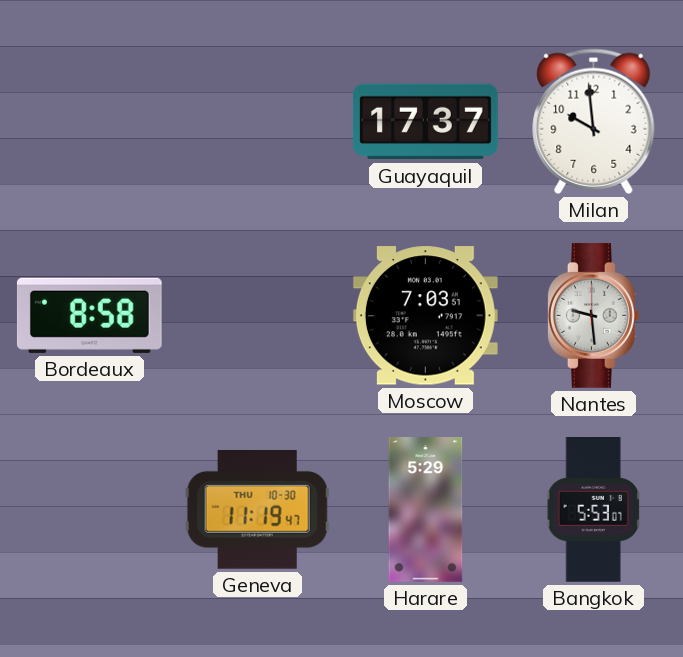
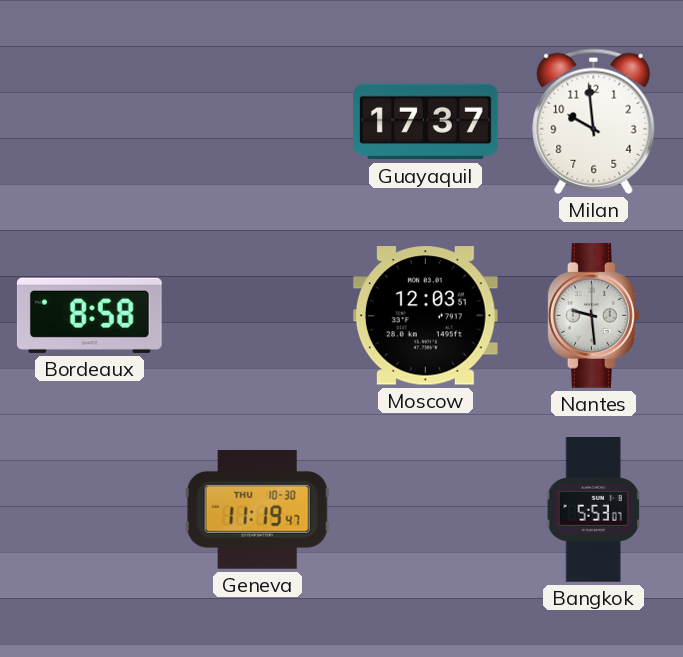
Moscow: 7:03 -> 12:03
Harare: 5:29 -> none
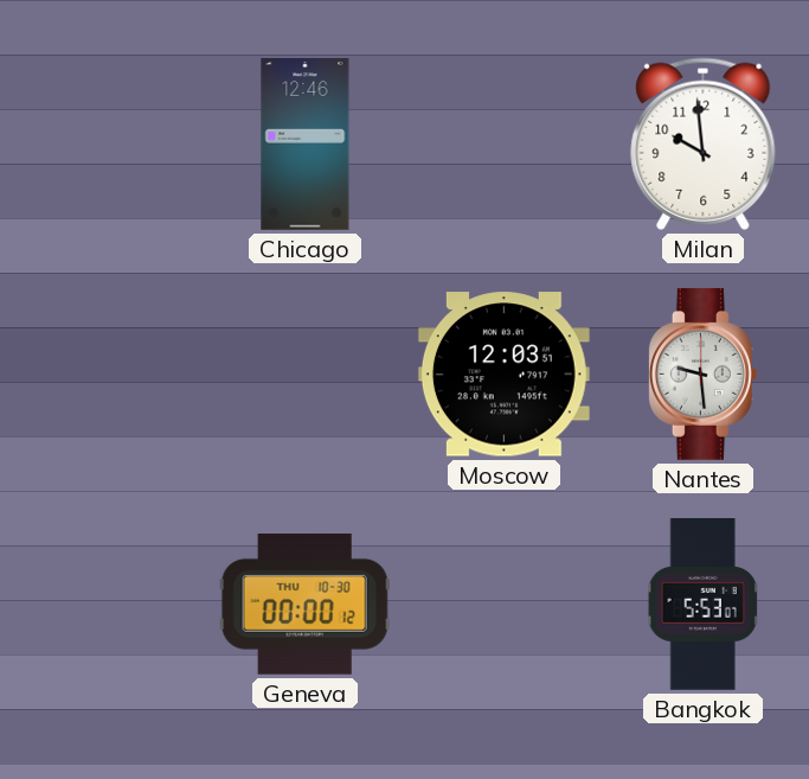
Chicago: none -> 12:46
Guayaquil: 17:37 -> none
Bordeaux: 8:58 -> none
Geneva: 11:19 -> 00:00
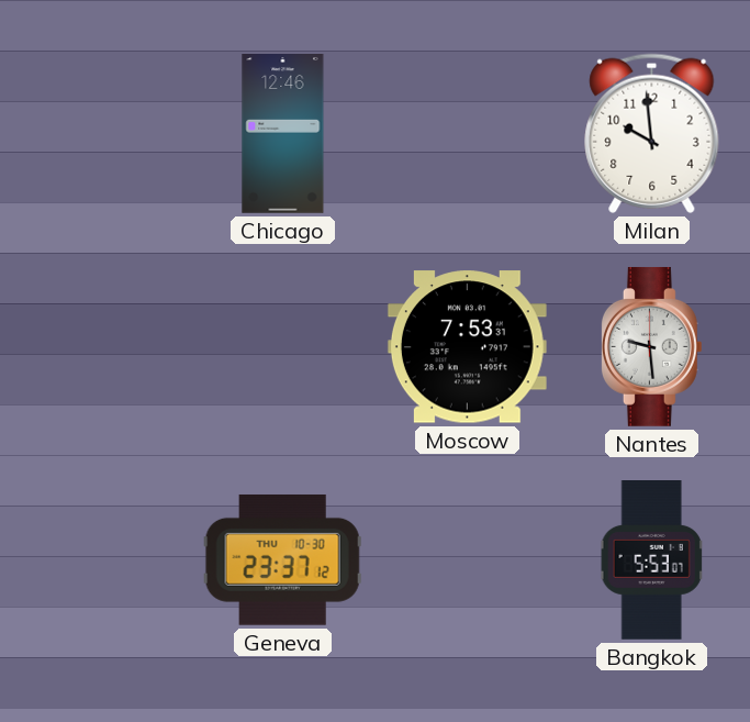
Moscow: 12:03 -> 7:53
Geneva: 00:00 -> 23:37
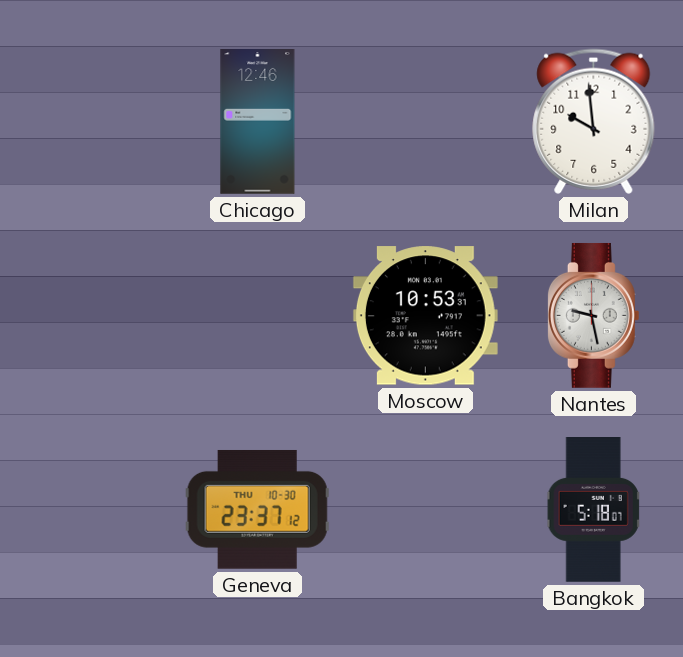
Moscow: 7:53 -> 10:53
Nantes: 9:29 -> 9:28
Bangkok: 5:53 -> 5:18
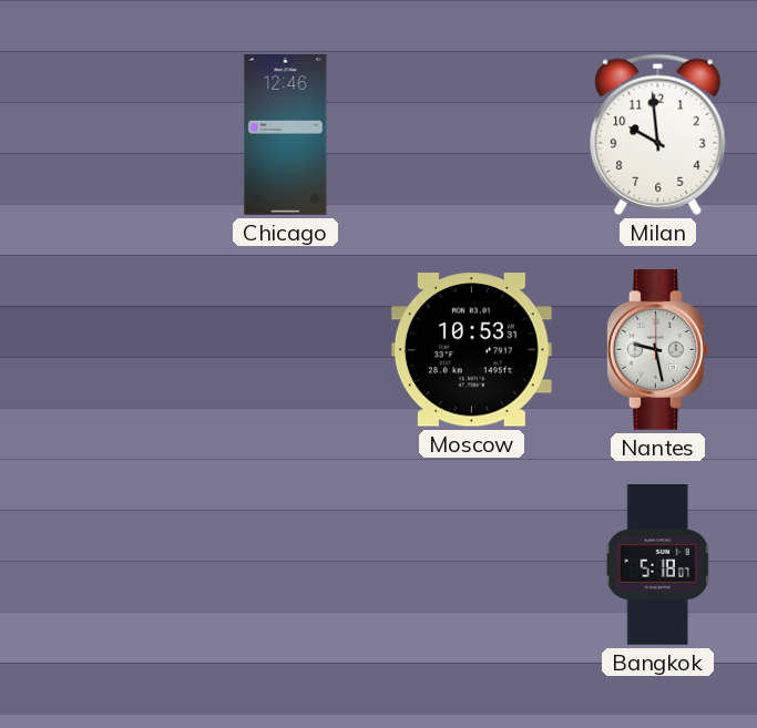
Geneva: 23:37 -> none
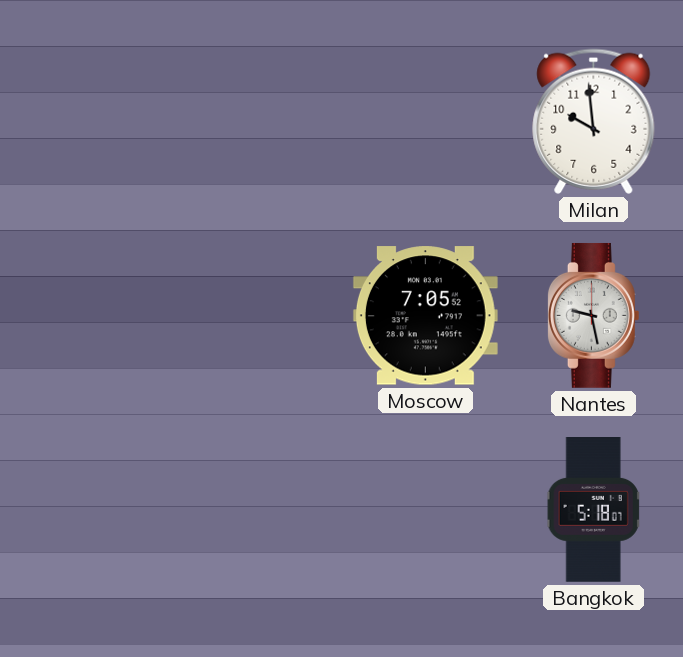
Chicago: 12:46 -> none
Moscow: 10:53 -> 7:05
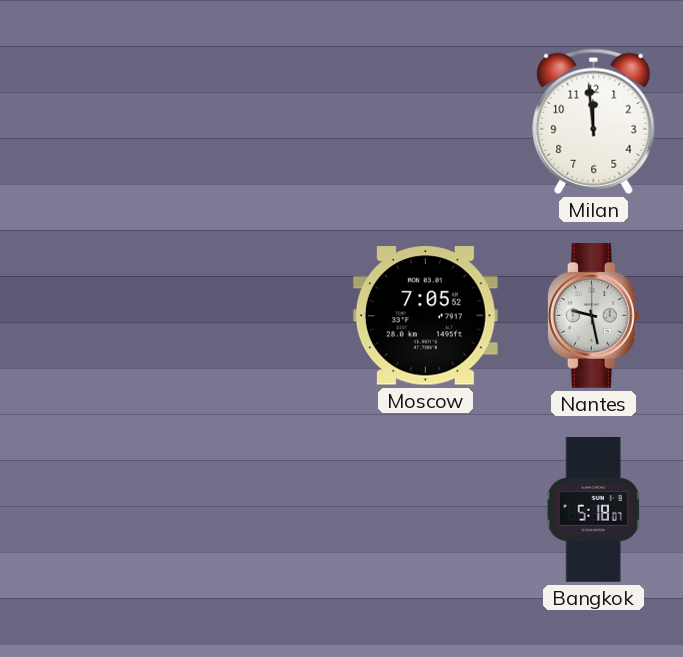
Milan: 9:59 -> 11:59
